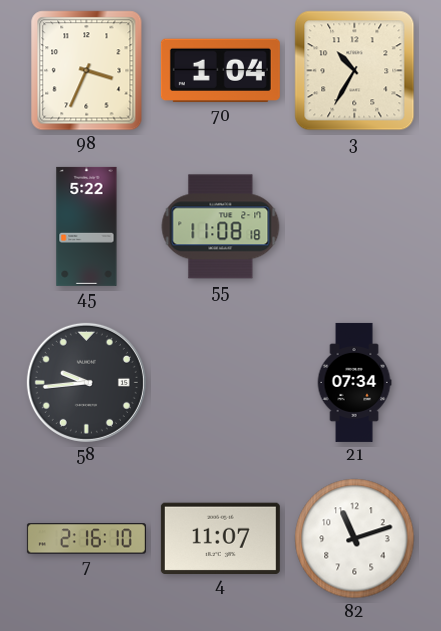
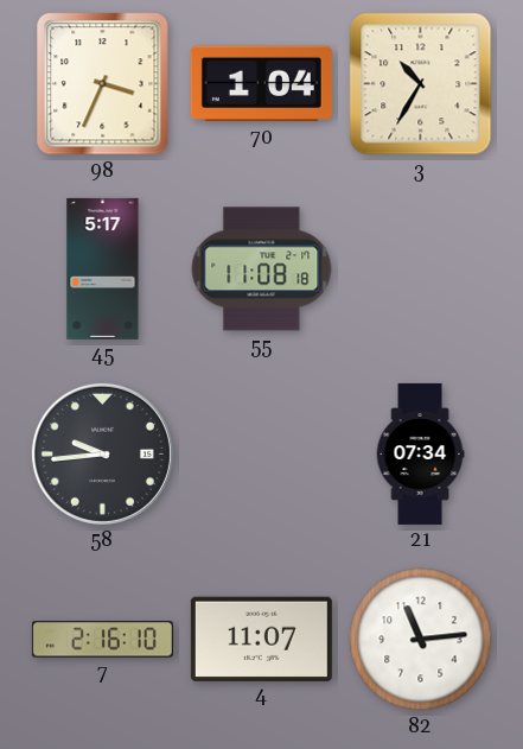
45: 5:22 -> 5:17
82: 11:12 -> 11:14
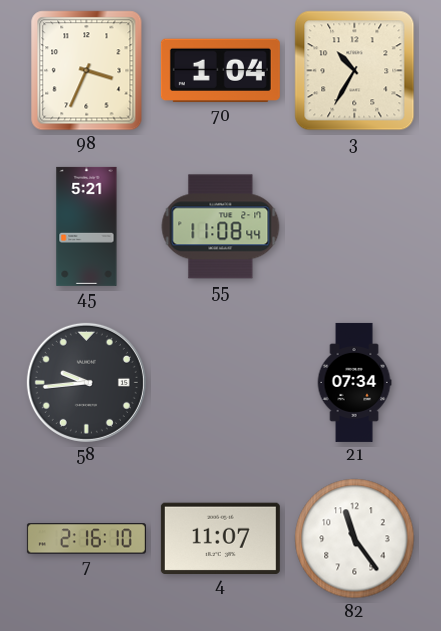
45: 5:17 -> 5:21
55: 11:08:18 -> 11:08:44
82: 11:14 -> 11:24
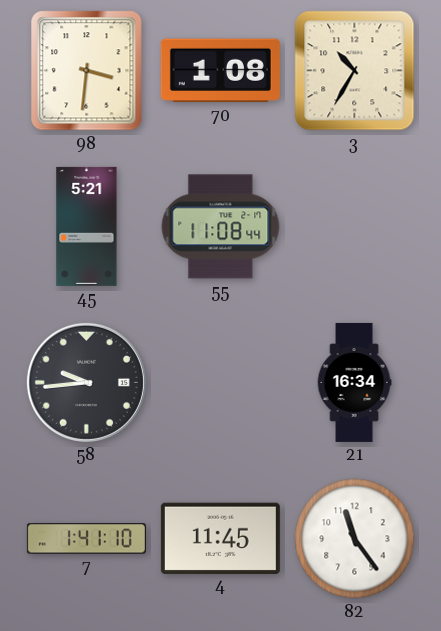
98: 3:34 -> 3:31
70: 1:04 -> 1:08
21: 07:34 -> 16:34
7: 2:16 -> 1:41
4: 11:07 -> 11:45
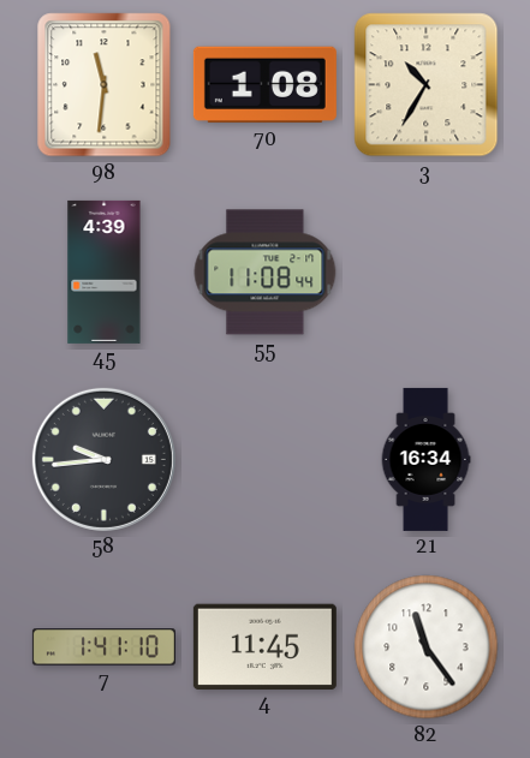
98: 3:31 -> 11:31
45: 5:21 -> 4:39
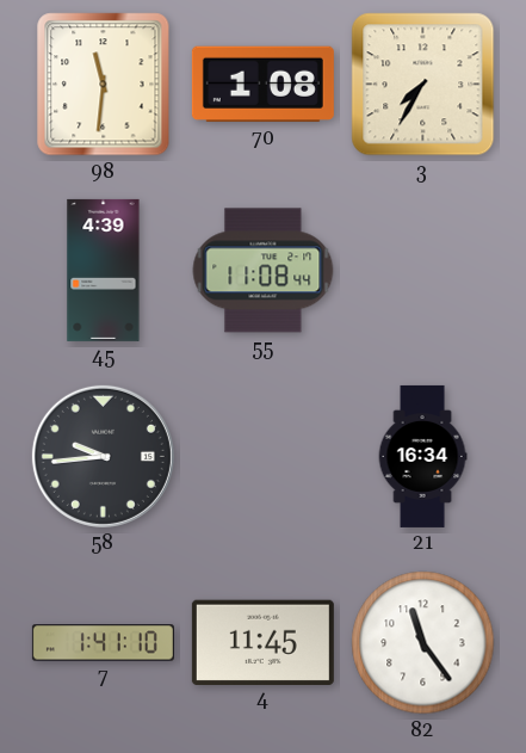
3: 10:35 -> 7:35
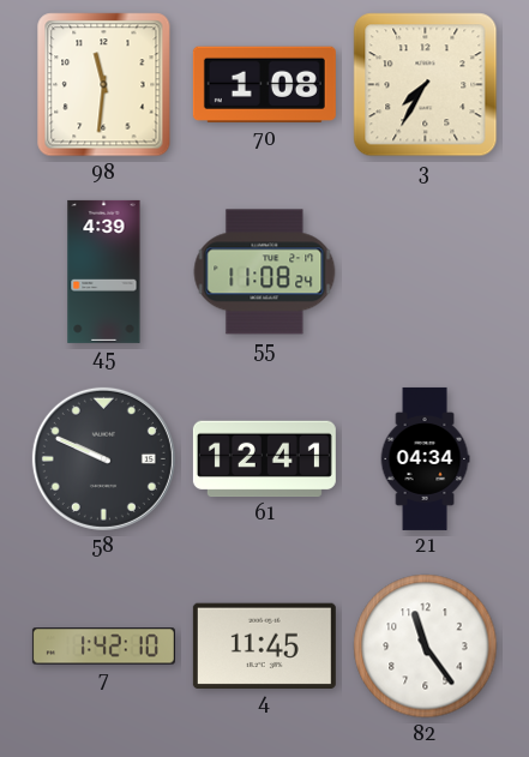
55: 11:08:44 -> 11:08:24
58: 9:44 -> 9:49
61: none -> 12:41
21: 16:34 -> 04:34
7: 1:41 -> 1:42
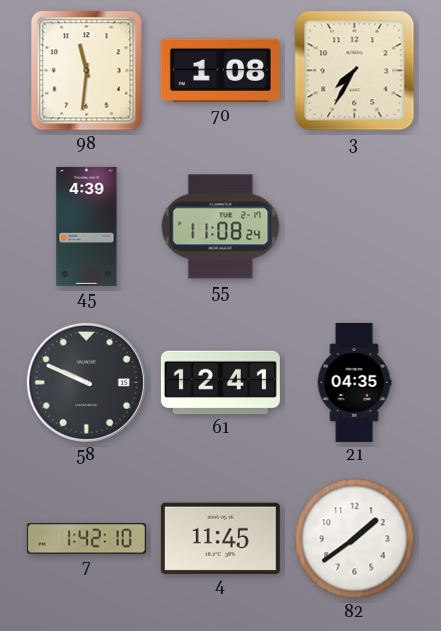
21: 04:34 -> 04:35
82: 11:24 -> 1:39
